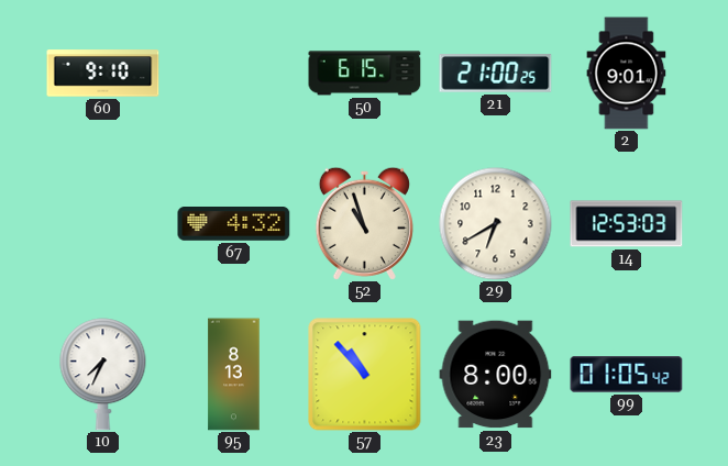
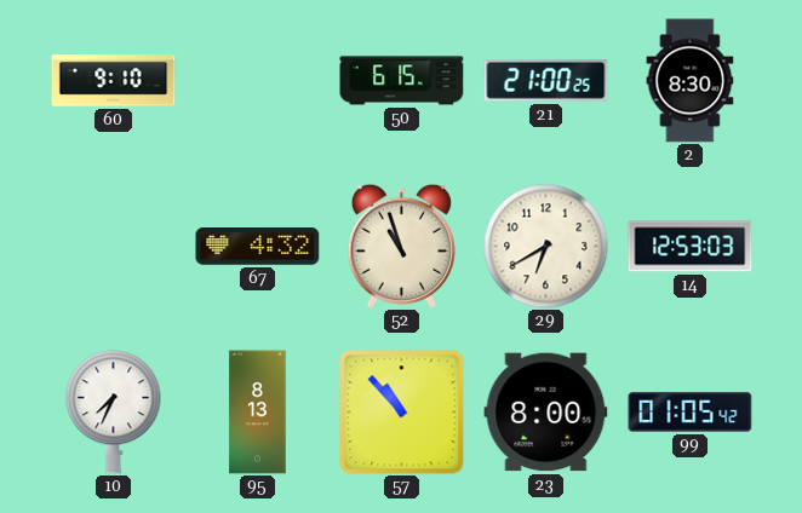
2: 9:01 -> 8:30
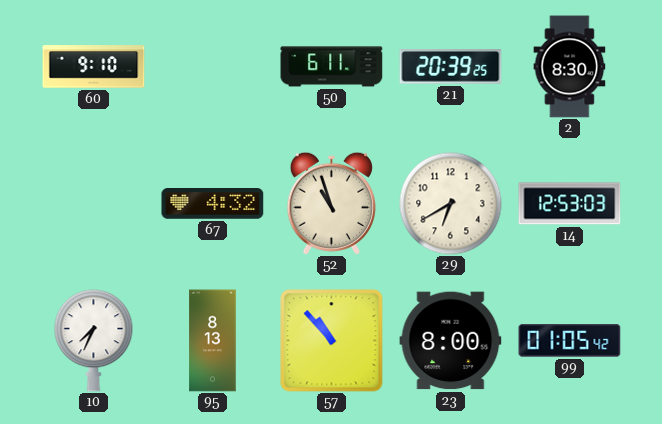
50: 6:15 -> 6:11
21: 21:00 -> 20:39
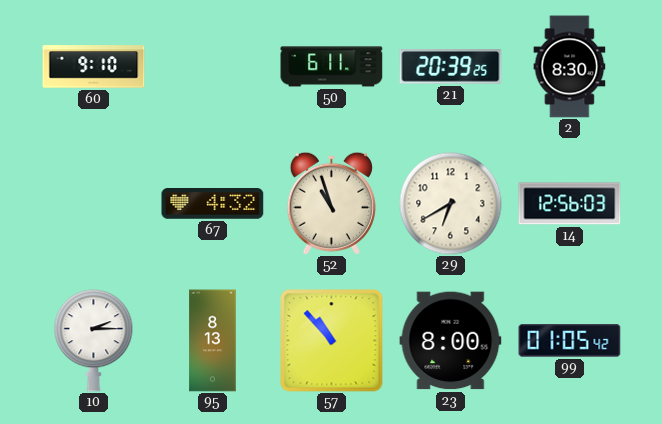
14: 12:53 -> 12:56
10: 7:34 -> 2:15
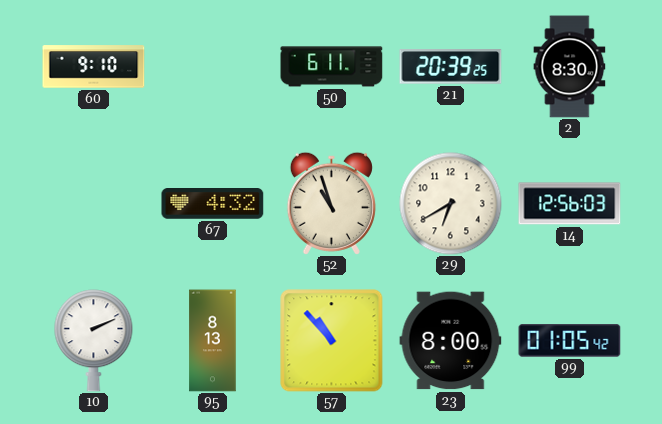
10: 2:15 -> 2:11
